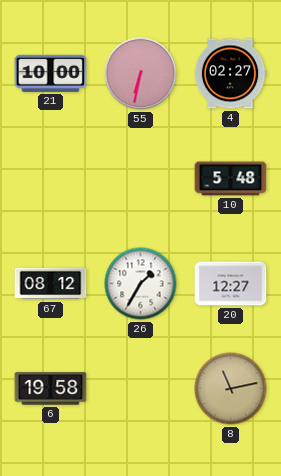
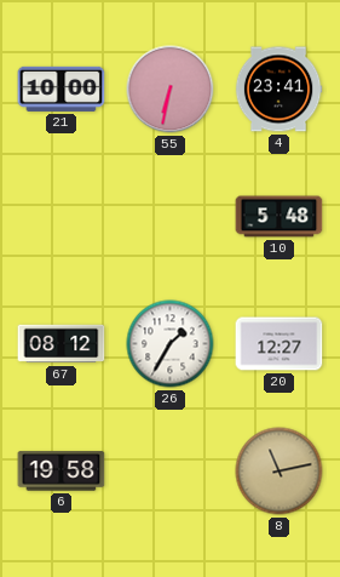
4: 02:27 -> 23:41
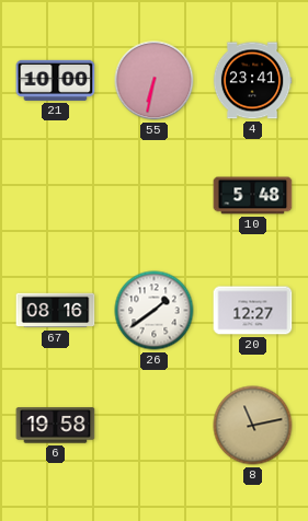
67: 08:12 -> 08:16
26: 1:35 -> 1:39
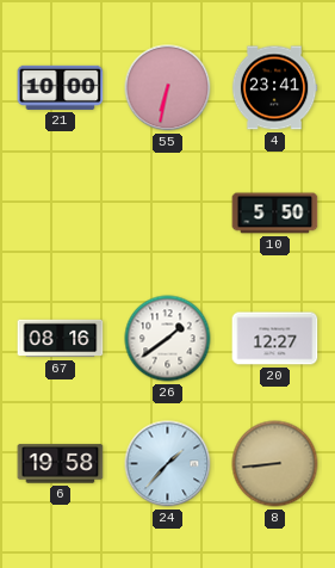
10: 5:48 -> 5:50
24: none -> 1:37
8: 11:13 -> 8:44
